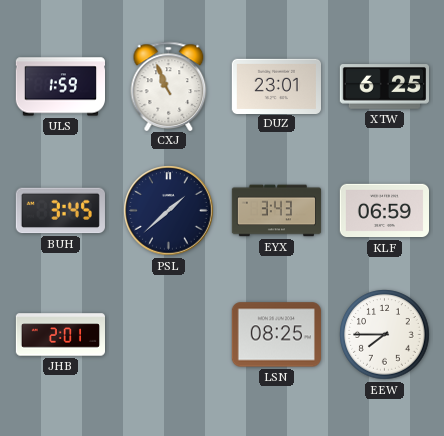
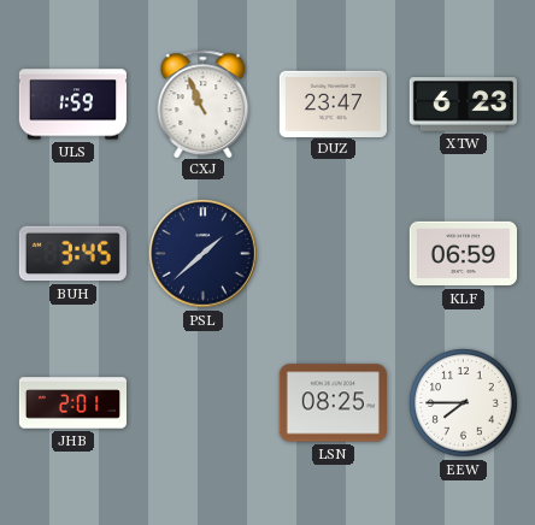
DUZ: 23:01 -> 23:47
XTW: 6:25 -> 6:23
EYX: 3:43 -> none
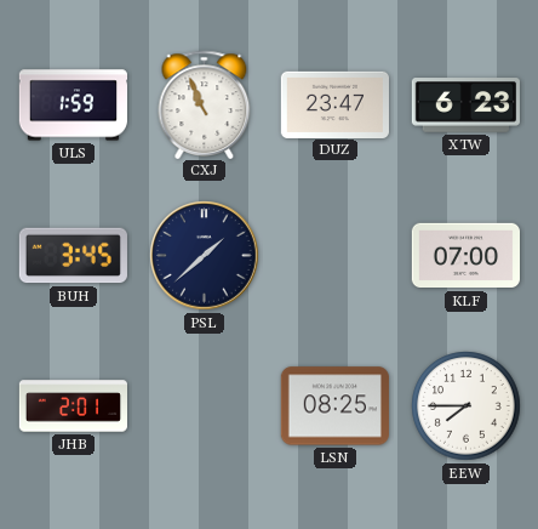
KLF: 06:59 -> 07:00
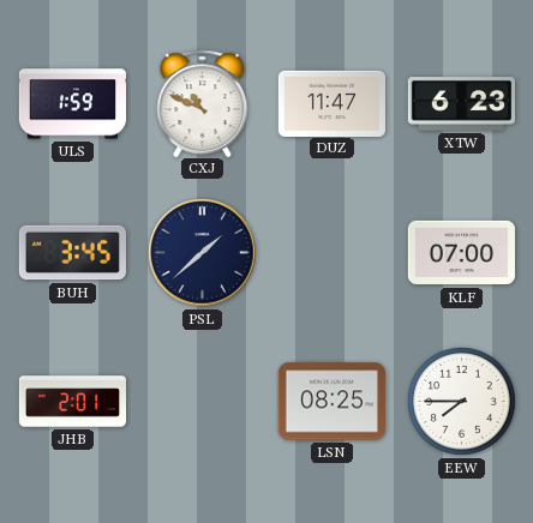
CXJ: 10:56 -> 10:49
DUZ: 23:47 -> 11:47
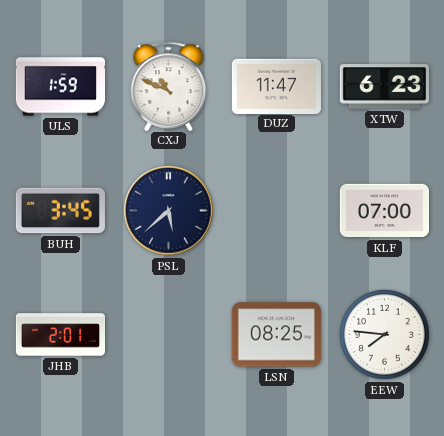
PSL: 1:38 -> 5:38
EEW: 7:45 -> 7:46
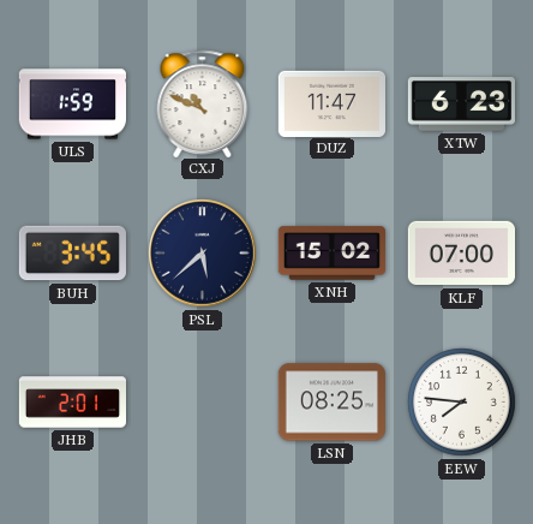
XNH: none -> 15:02
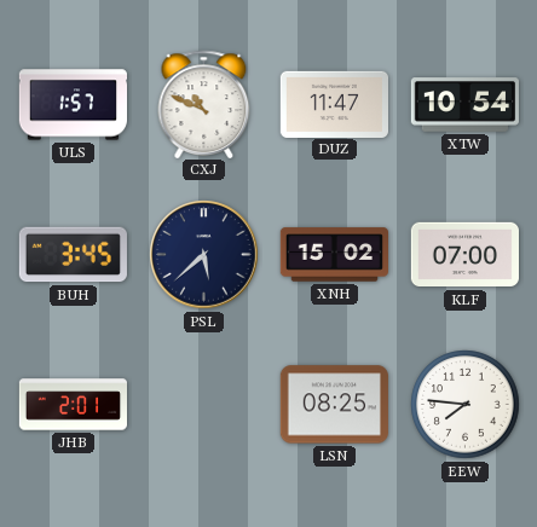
ULS: 1:59 -> 1:57
XTW: 6:23 -> 10:54
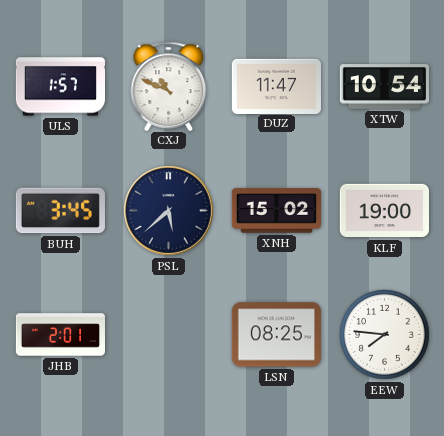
KLF: 07:00 -> 19:00
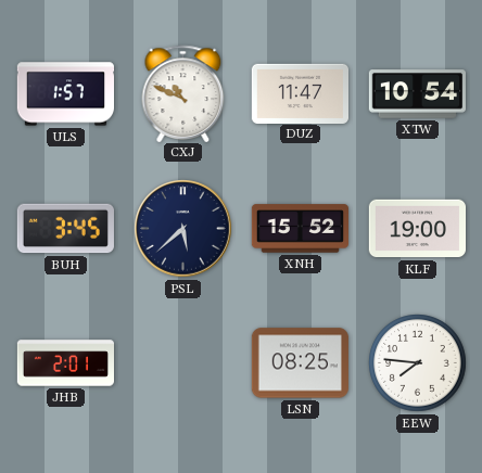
XNH: 15:02 -> 15:52
